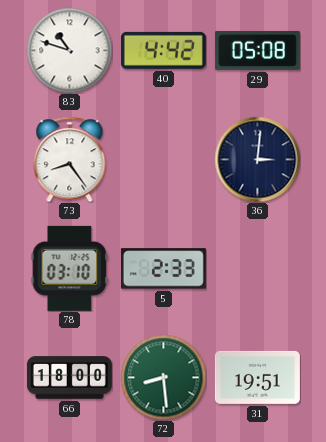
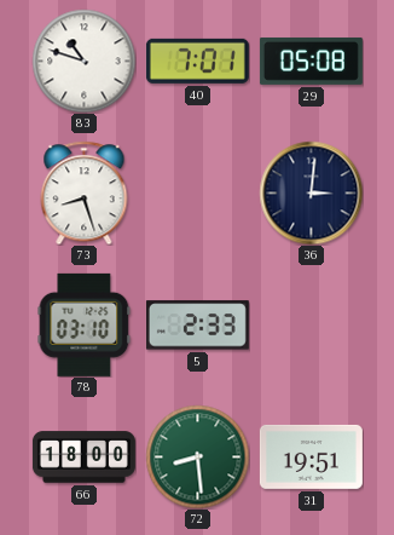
40: 4:42 -> 7:01
73: 8:24 -> 8:27
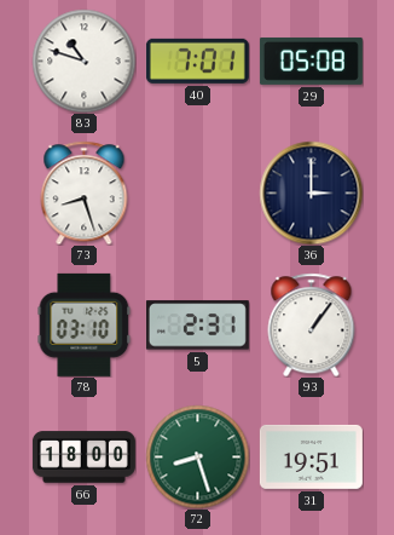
36: 3:01 -> 3:00
5: 2:33 -> 2:31
93: none -> 1:06
72: 8:29 -> 8:27
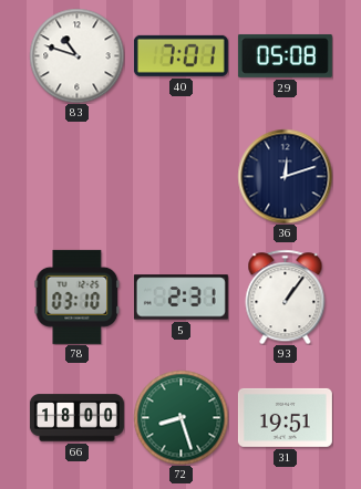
73: 8:27 -> none
36: 3:00 -> 12:12
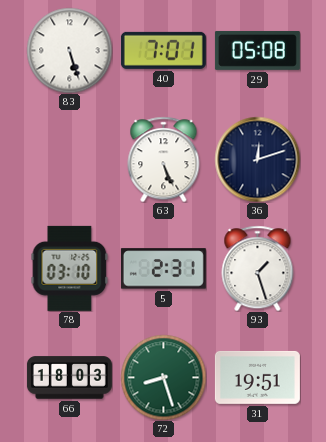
83: 10:48 -> 5:27
63: none -> 5:26
93: 1:06 -> 1:27
66: 18:00 -> 18:03
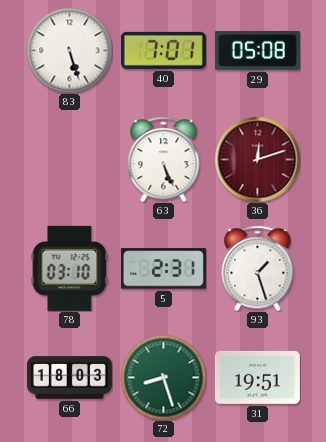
36 dial: navy -> burgundy
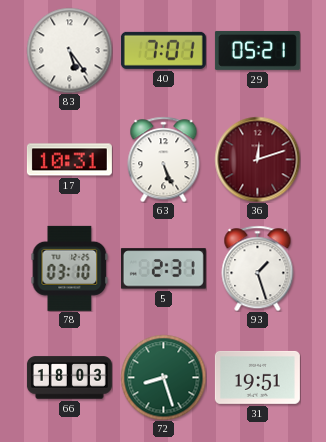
83: 5:27 -> 5:24
29: 05:08 -> 05:21
17: none -> 10:31
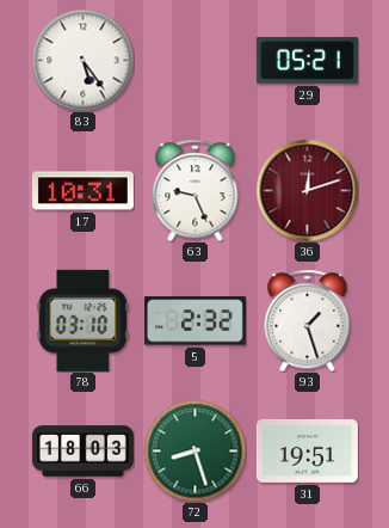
40: 7:01 -> none
63: 5:26 -> 9:26
5: 2:31 -> 2:32
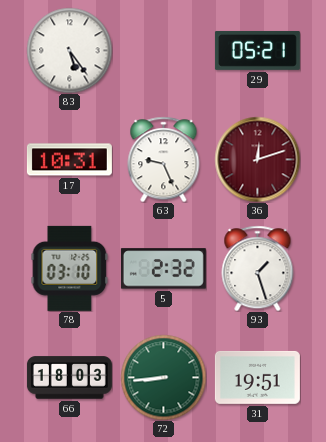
72: 8:27 -> 8:44
